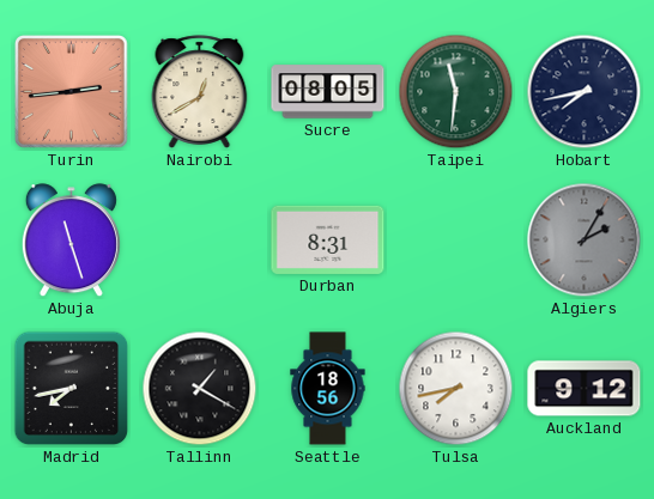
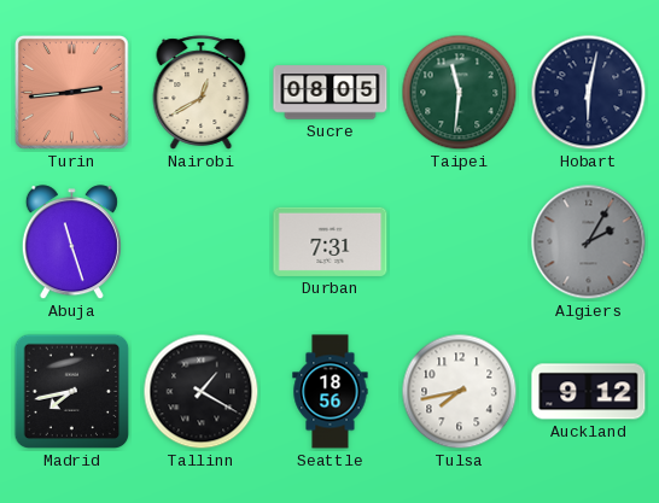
Hobart: 7:43 -> 6:02
Durban: 8:31 -> 7:31
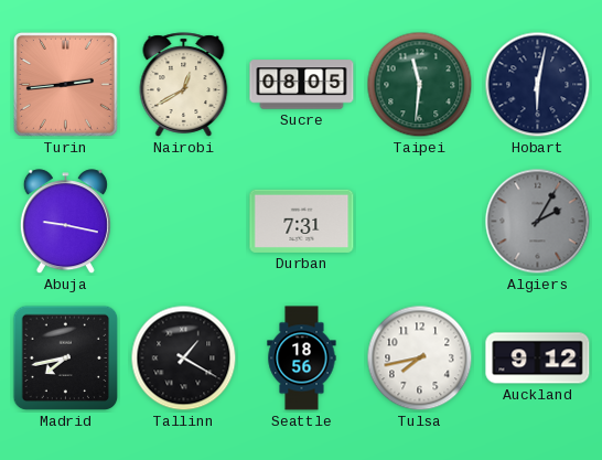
Abuja: 11:27 -> 9:17
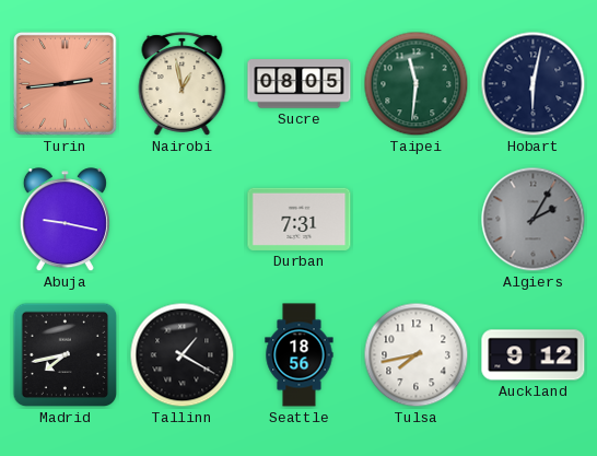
Nairobi: 12:40 -> 12:58
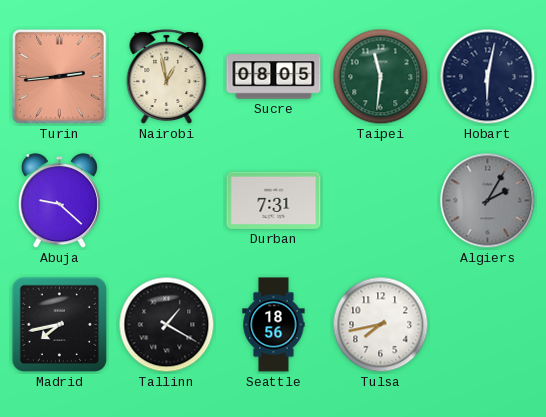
Abuja: 9:17 -> 9:22
Auckland: 9:12 -> none
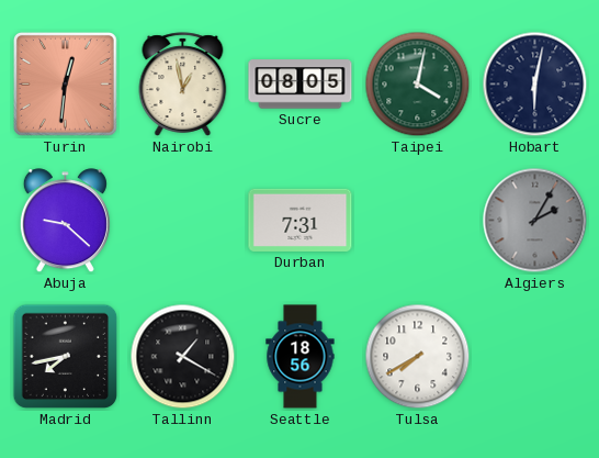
Turin: 2:44 -> 12:31
Taipei: 11:31 -> 4:02
Tulsa: 7:43 -> 7:40
